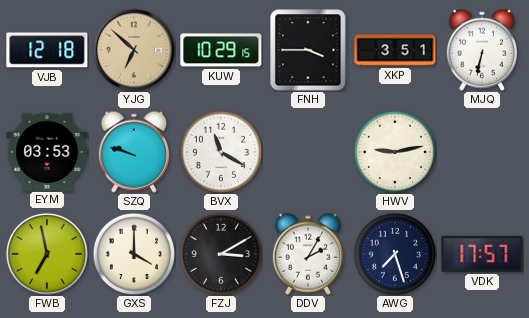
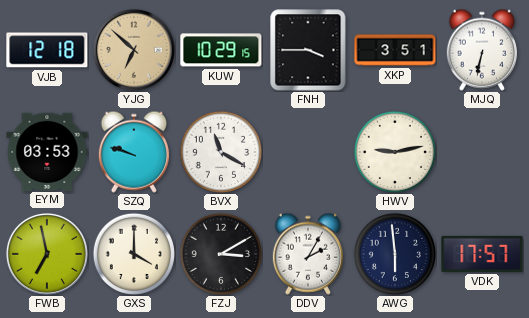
AWG: 7:27 -> 5:59
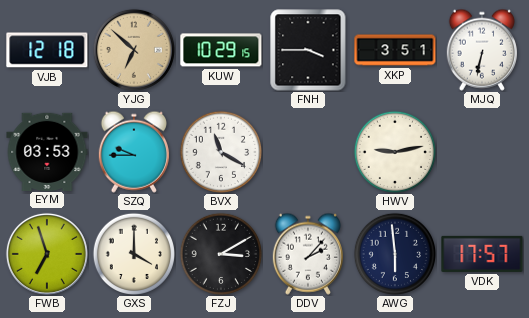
SZQ: 9:48 -> 9:45
FWB: 6:58 -> 6:57
DDV: 2:05 -> 2:07
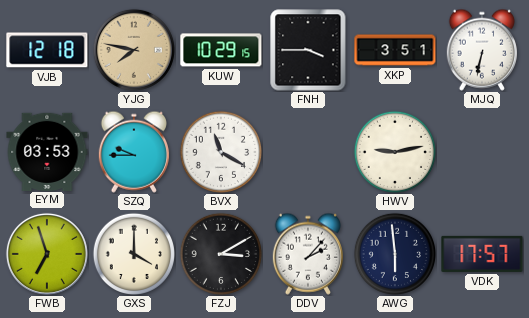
YJG: 6:52 -> 7:47
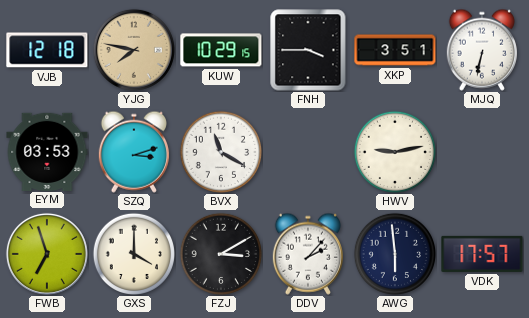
SZQ: 9:45 -> 3:12
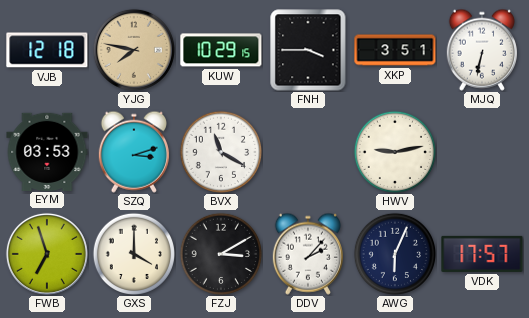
AWG: 5:59 -> 6:04
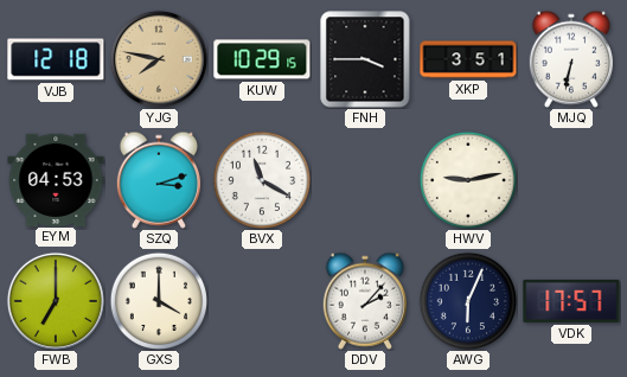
EYM: 03:53 -> 04:53
FWB: 6:57 -> 7:00
FZJ: 3:10 -> none
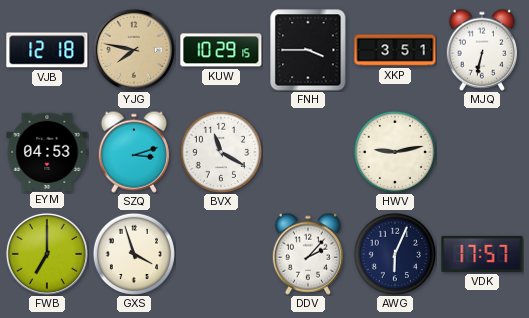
GXS: 4:00 -> 3:57
